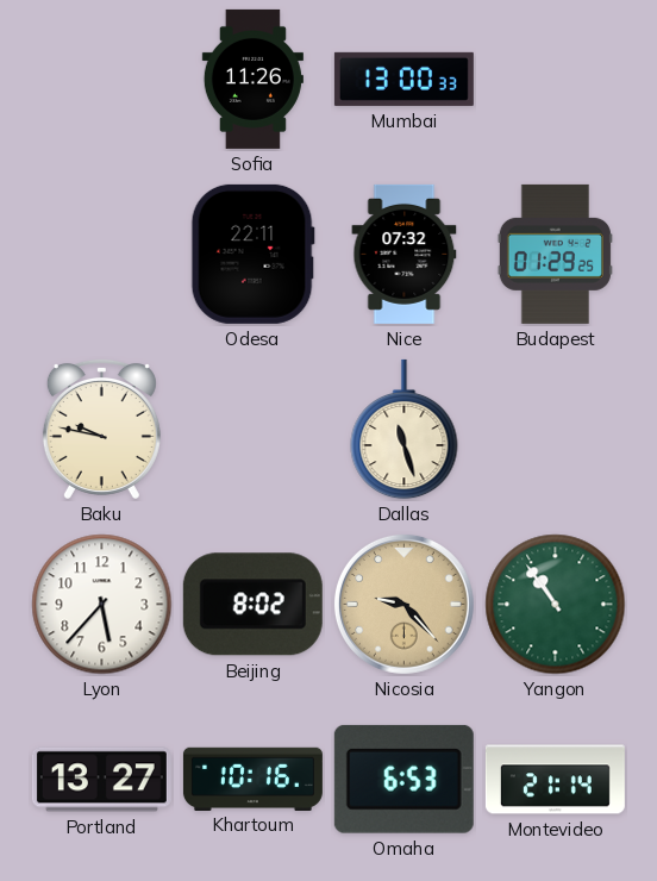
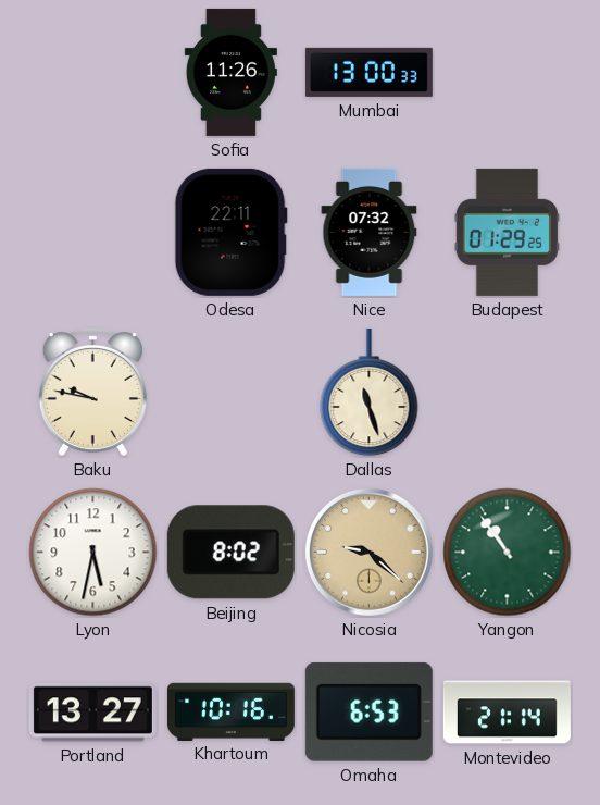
Lyon: 5:37 -> 5:32
Nicosia: 9:23 -> 9:22
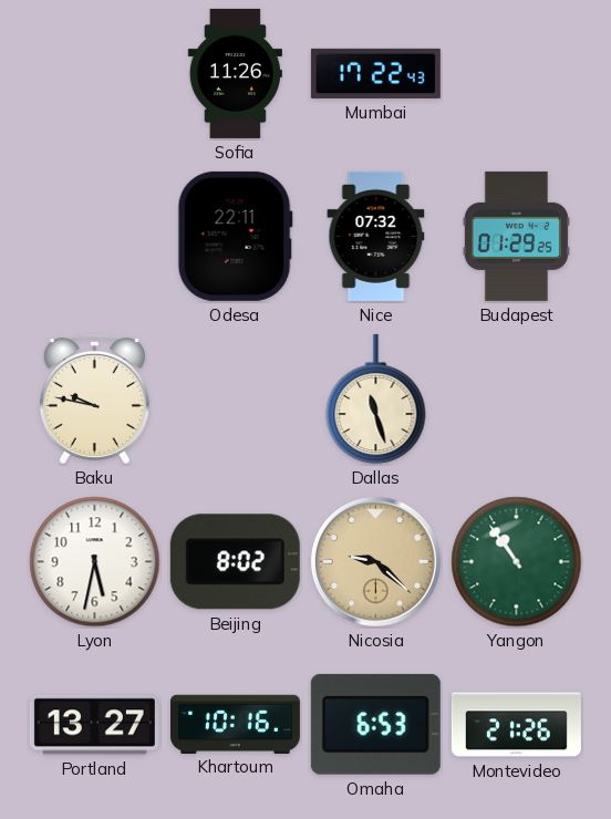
Mumbai: 13:00 -> 17:22
Montevideo: 21:14 -> 21:26
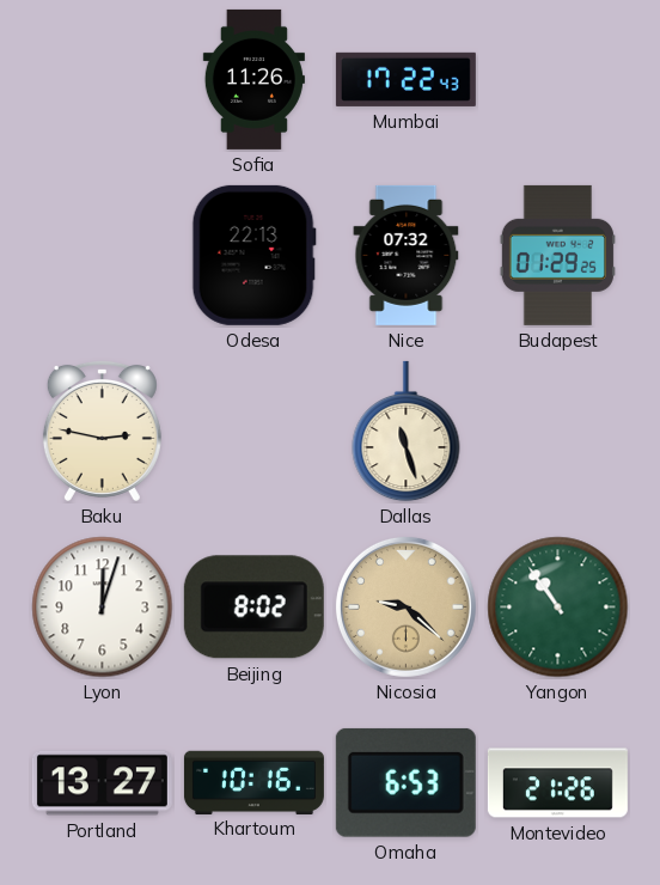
Odesa: 22:11 -> 22:13
Baku: 9:47 -> 2:47
Lyon: 5:32 -> 12:03
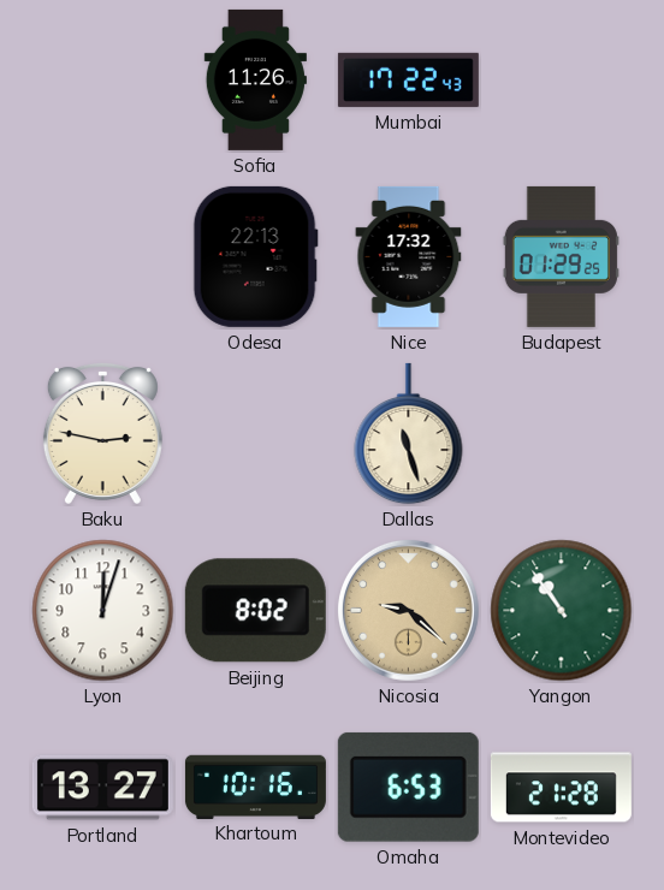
Nice: 07:32 -> 17:32
Montevideo: 21:26 -> 21:28
